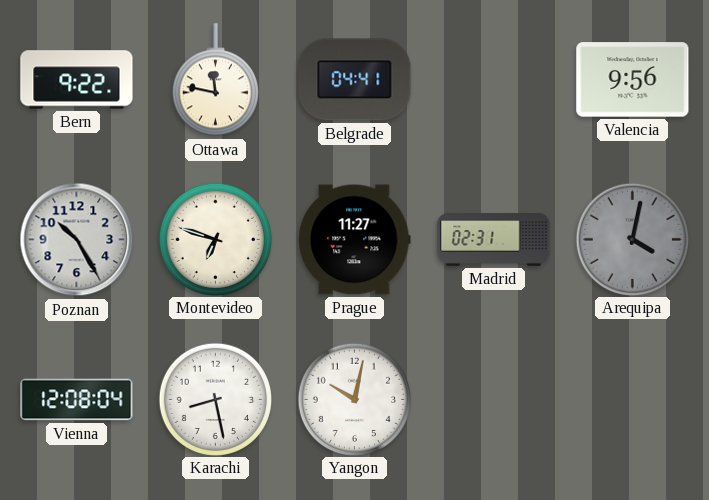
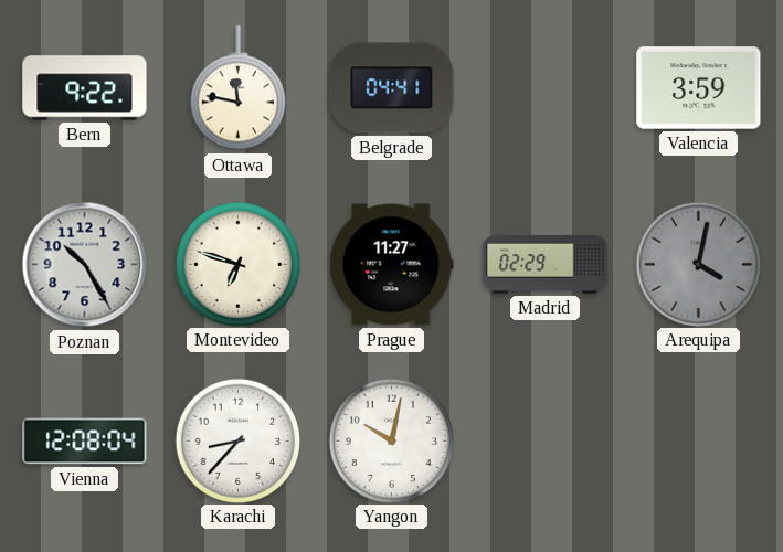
Valencia: 9:56 -> 3:59
Madrid: 02:31 -> 02:29
Karachi: 8:28 -> 8:37
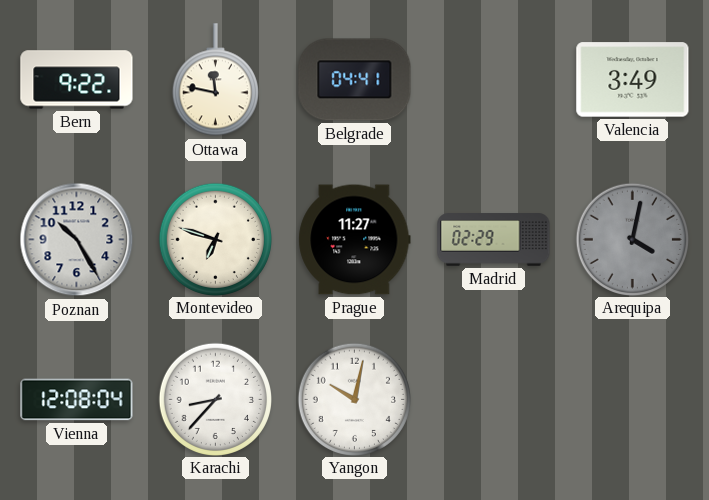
Valencia: 3:59 -> 3:49
